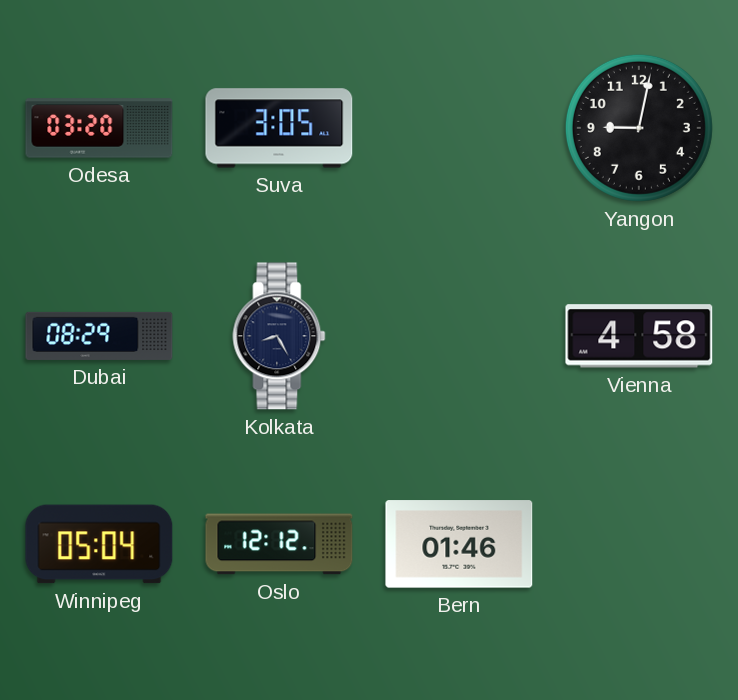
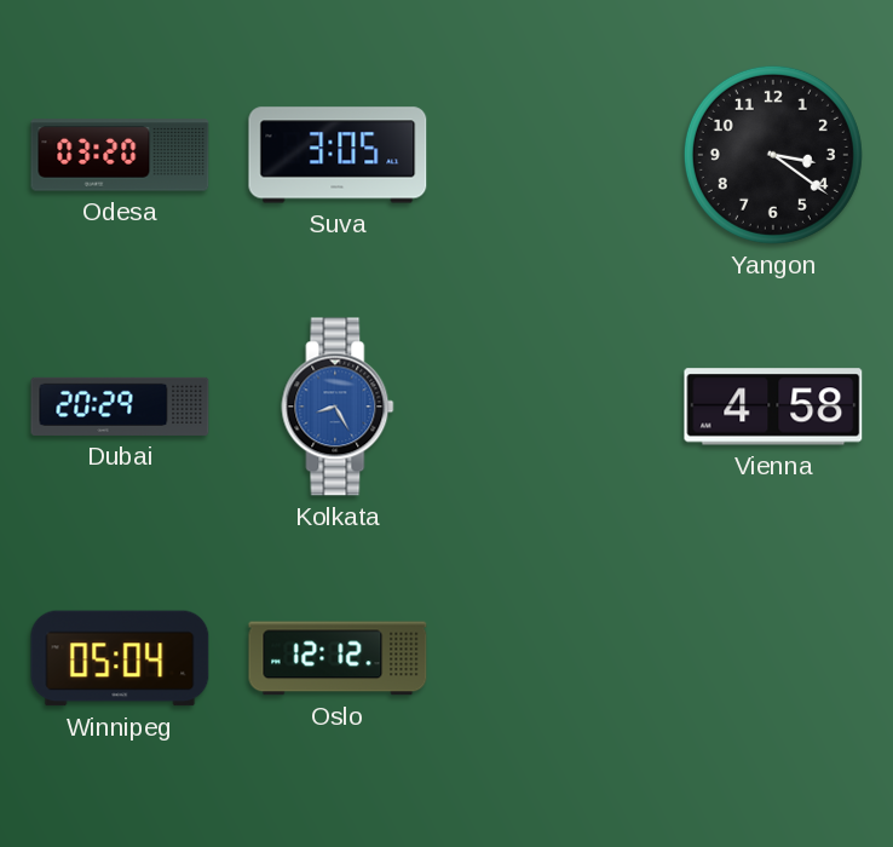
Yangon: 9:02 -> 3:21
Dubai: 08:29 -> 20:29
Kolkata dial: navy -> blue
Bern: 01:46 -> none
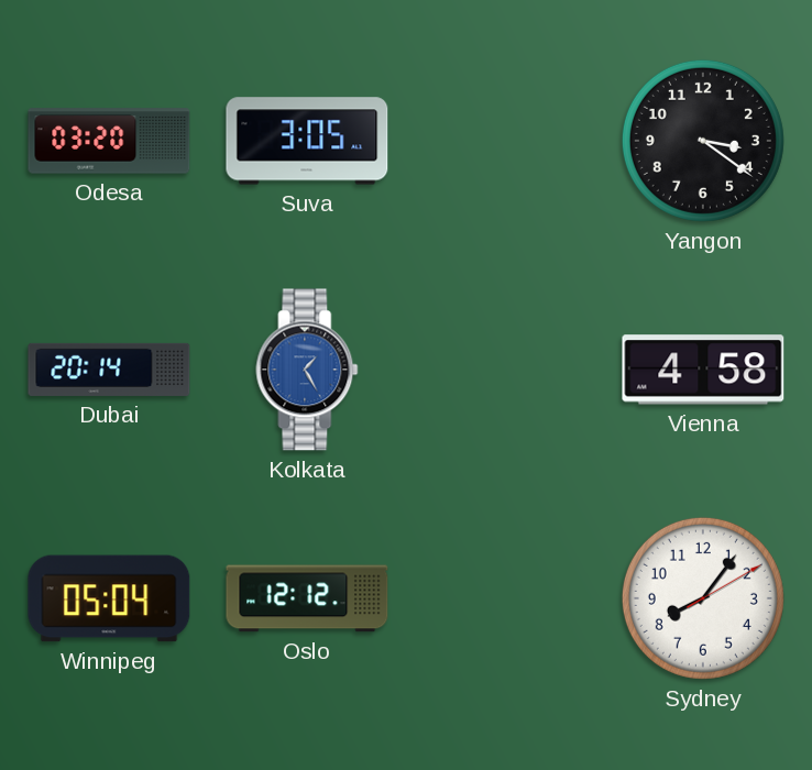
Dubai: 20:29 -> 20:14
Kolkata: 8:25 -> 1:25
Sydney: none -> 8:06
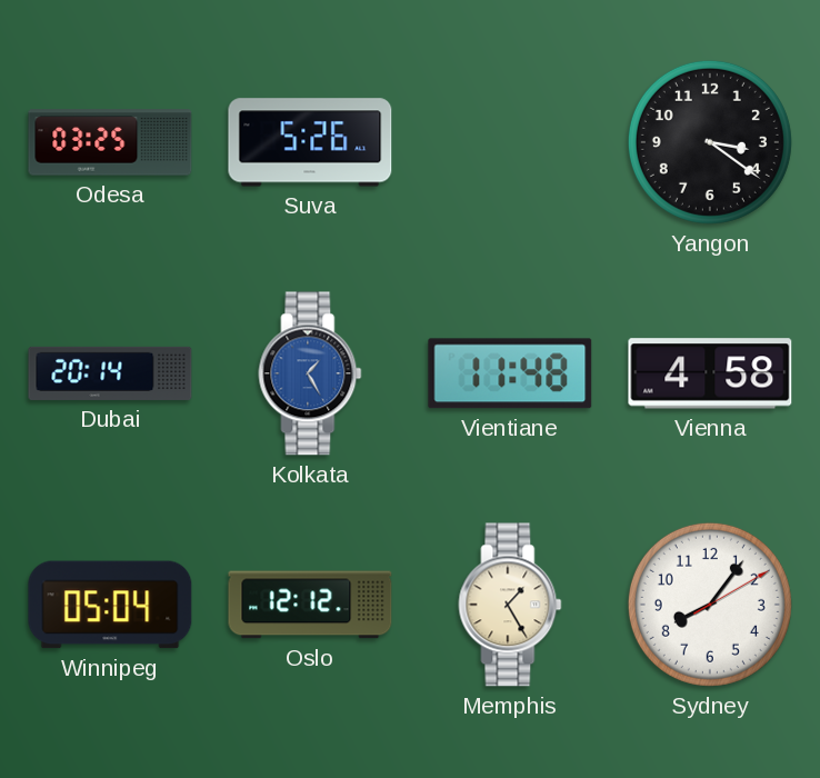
Odesa: 03:20 -> 03:25
Suva: 3:05 -> 5:26
Vientiane: none -> 11:48
Memphis: none -> 1:25
